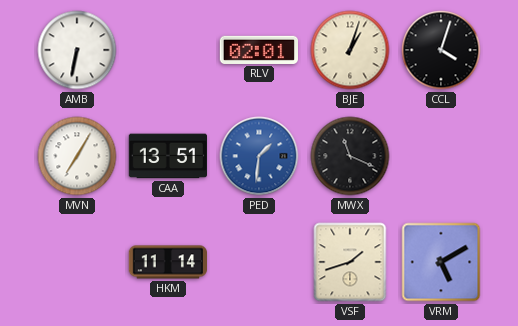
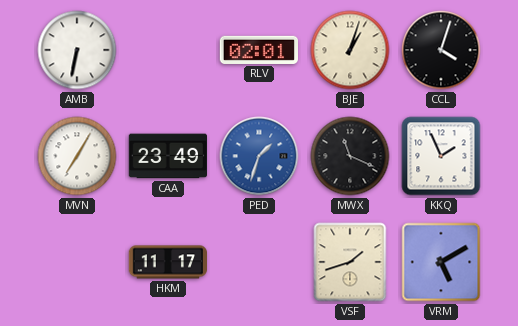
CAA: 13:51 -> 23:49
PED: 1:31 -> 1:33
KKQ: none -> 1:56
HKM: 11:14 -> 11:17
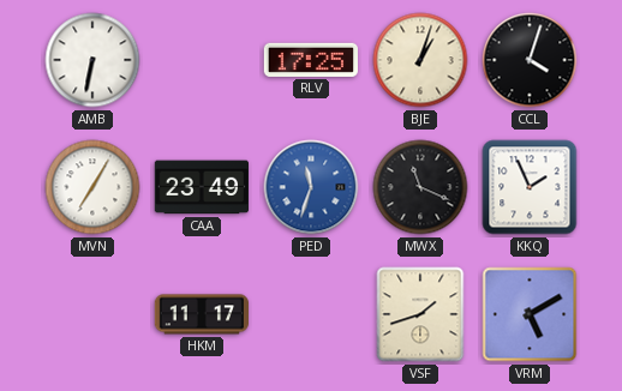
RLV: 02:01 -> 17:25
PED: 1:33 -> 11:33
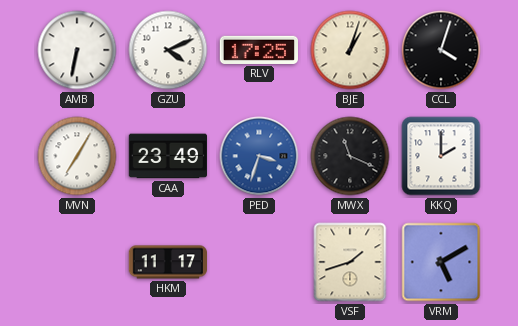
GZU: none -> 4:11
PED: 11:33 -> 3:33
KKQ: 1:56 -> 2:00
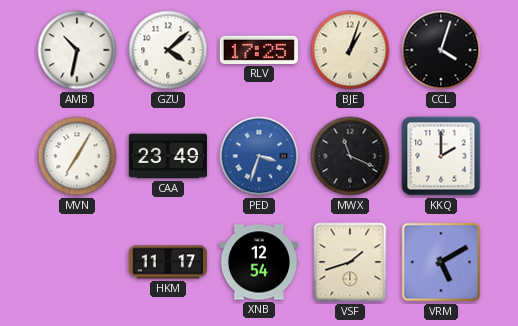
AMB: 6:32 -> 10:32
GZU: 4:11 -> 4:08
XNB: none -> 12:54
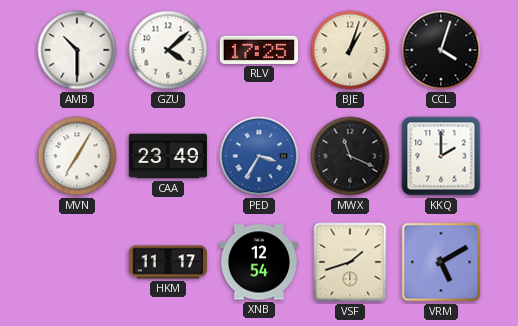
AMB: 10:32 -> 10:30
PED: 3:33 -> 3:35
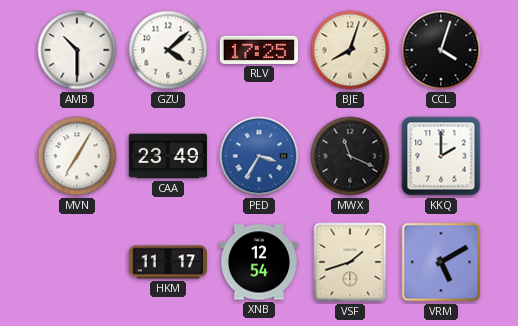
BJE: 1:03 -> 8:03
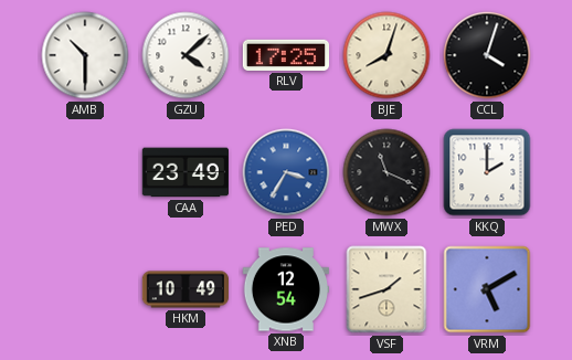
MVN: 7:05 -> none
HKM: 11:17 -> 10:49
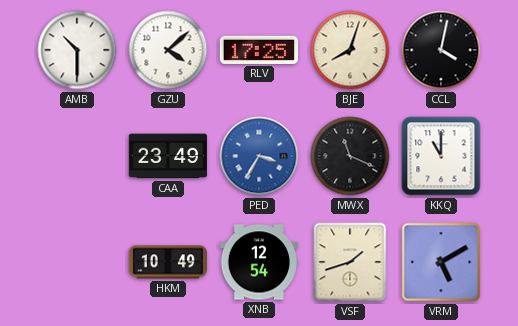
CCL: 4:03 -> 4:02
KKQ: 2:00 -> 11:00
